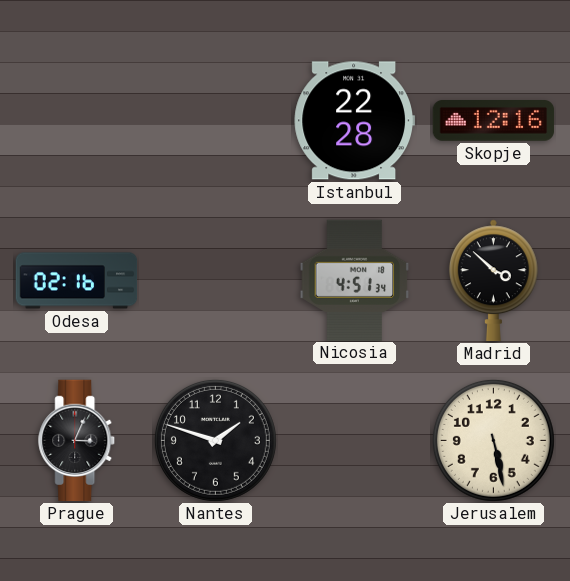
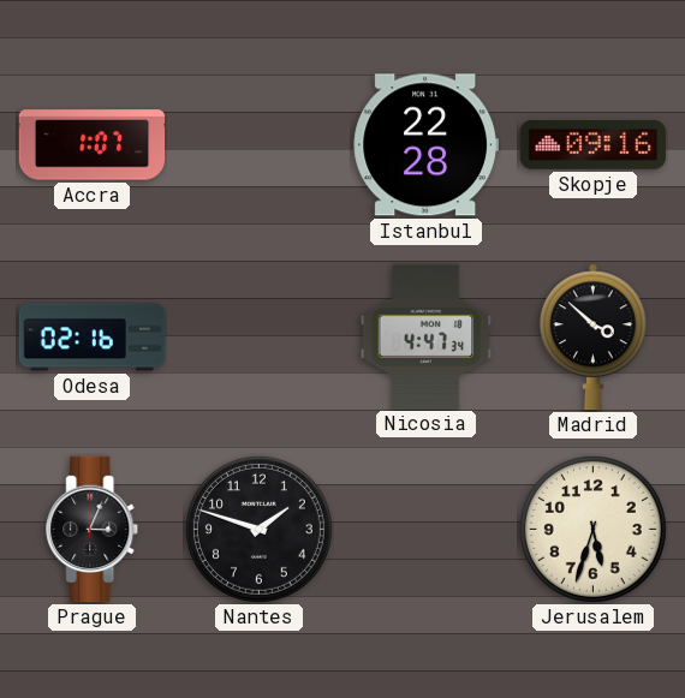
Accra: none -> 1:07
Skopje: 12:16 -> 09:16
Nicosia: 4:51 -> 4:47
Jerusalem: 5:28 -> 5:33
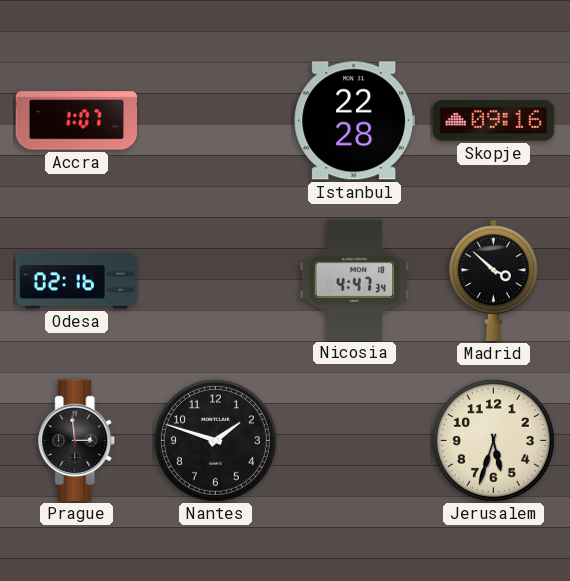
Prague: 3:04 -> 2:59
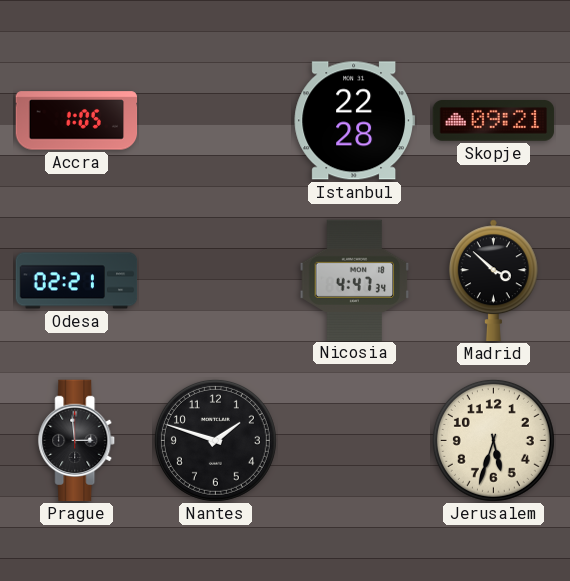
Accra: 1:07 -> 1:05
Skopje: 09:16 -> 09:21
Odesa: 02:16 -> 02:21
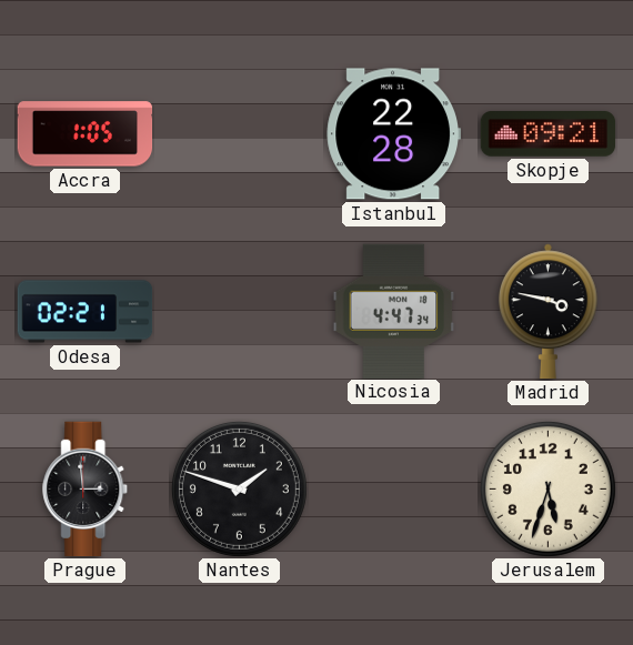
Madrid: 3:52 -> 3:47
